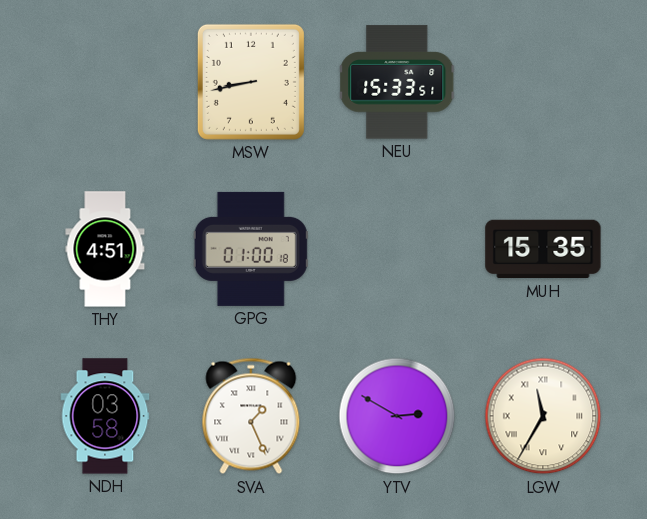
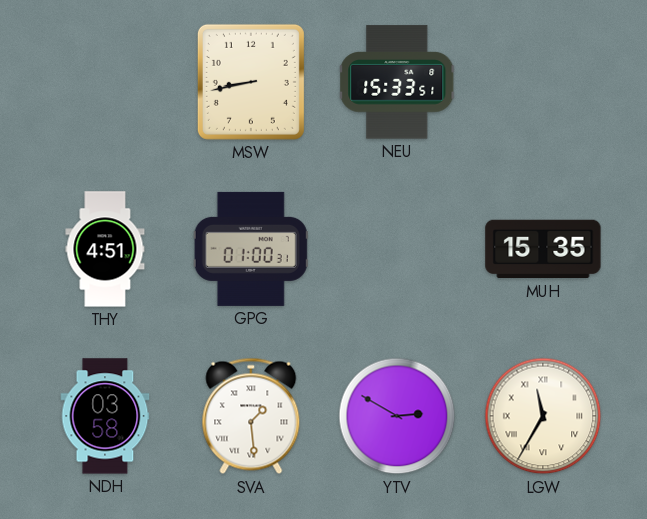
GPG: 01:00:18 -> 01:00:31
SVA: 1:26 -> 1:29
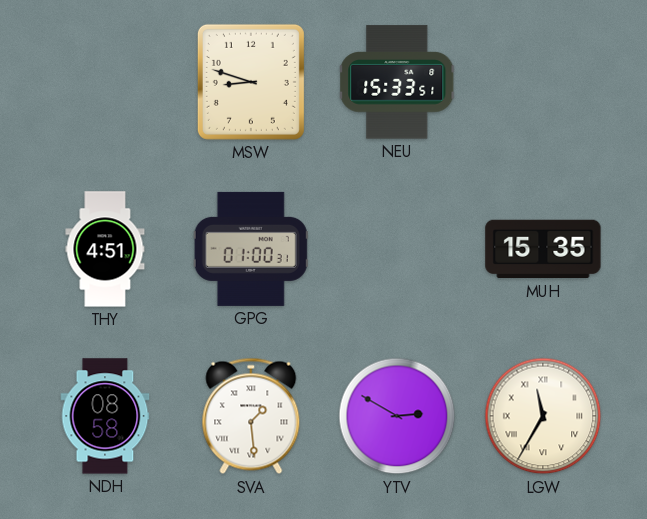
MSW: 8:43 -> 8:48
NDH: 03:58 -> 08:58
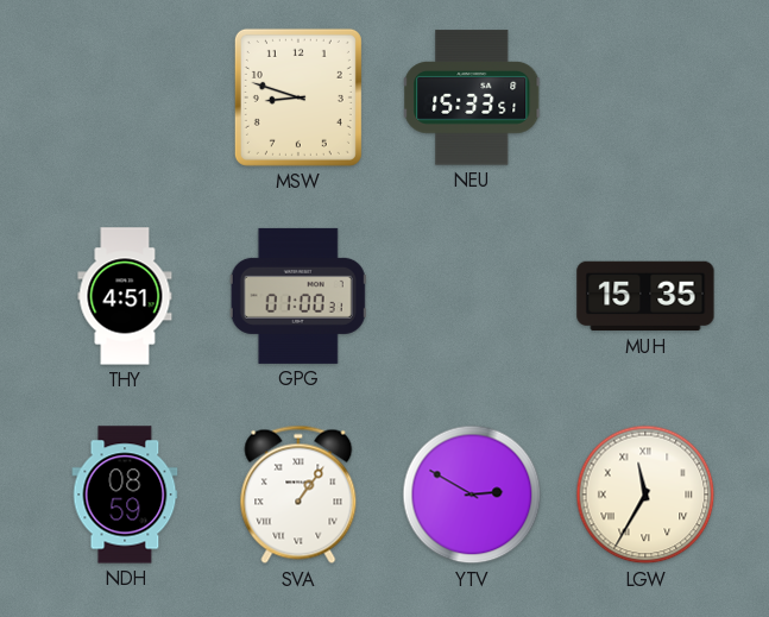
NDH: 08:58 -> 08:59
SVA: 1:29 -> 1:06
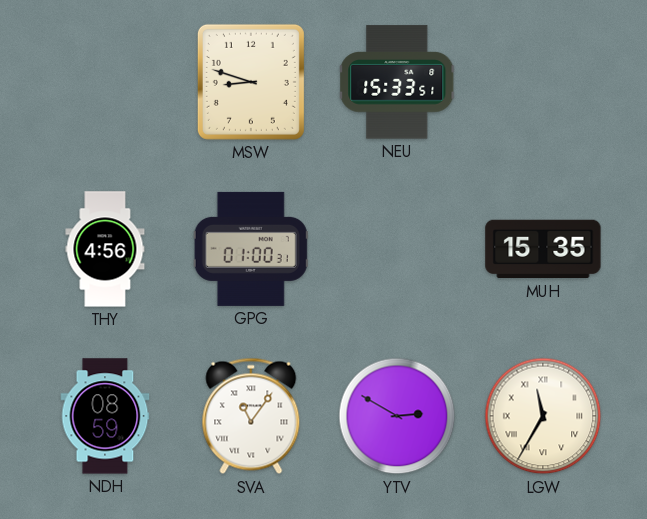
THY: 4:51 -> 4:56
SVA: 1:06 -> 11:06
